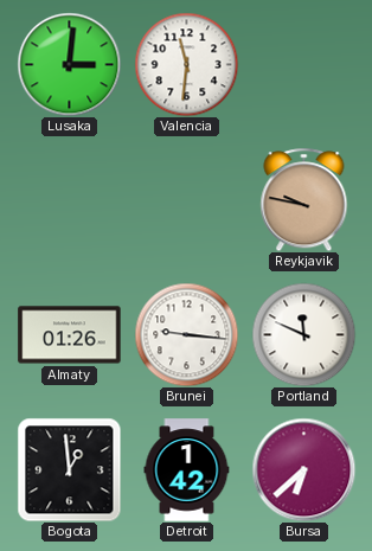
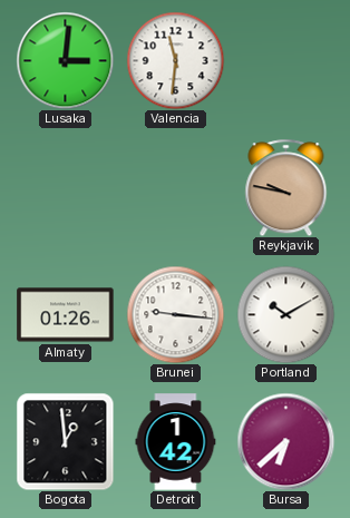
Portland: 11:49 -> 10:10
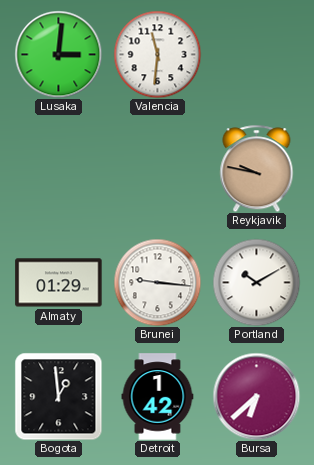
Almaty: 01:26 -> 01:29
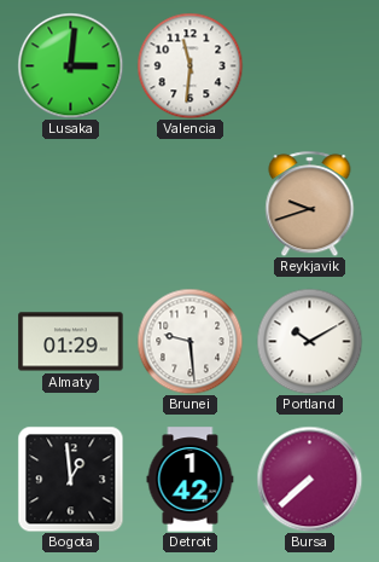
Reykjavik: 9:47 -> 9:42
Brunei: 9:16 -> 9:29
Bursa: 6:38 -> 7:38
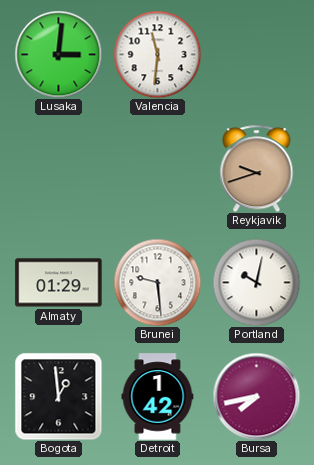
Portland: 10:10 -> 10:02
Bursa: 7:38 -> 7:43
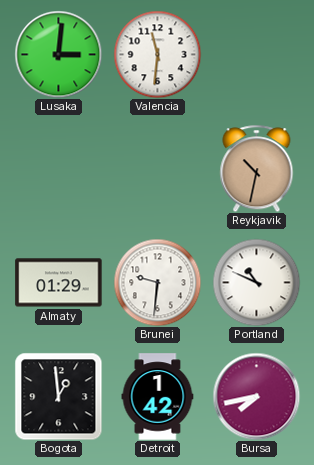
Reykjavik: 9:42 -> 10:32
Brunei: 9:29 -> 9:31
Portland: 10:02 -> 10:49
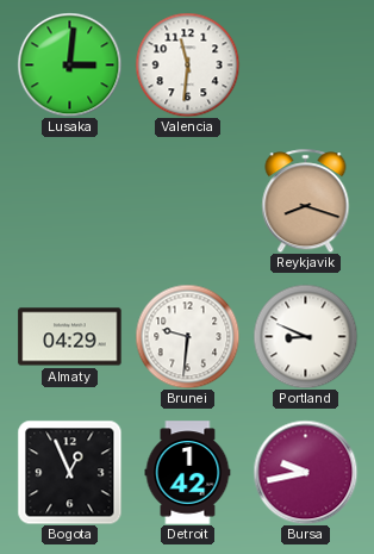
Reykjavik: 10:32 -> 8:18
Almaty: 01:29 -> 04:29
Portland: 10:49 -> 8:49
Bogota: 12:59 -> 12:56
Bursa: 7:43 -> 9:43
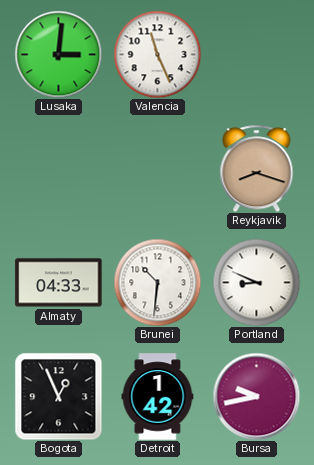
Valencia: 11:31 -> 11:26
Almaty: 04:29 -> 04:33
Brunei: 9:31 -> 10:31
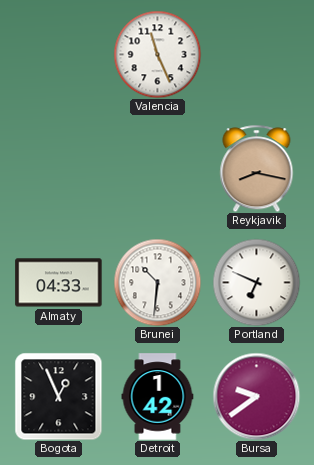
Lusaka: 3:01 -> none
Reykjavik: 8:18 -> 8:17
Portland: 8:49 -> 6:49
Bursa: 9:43 -> 9:39
